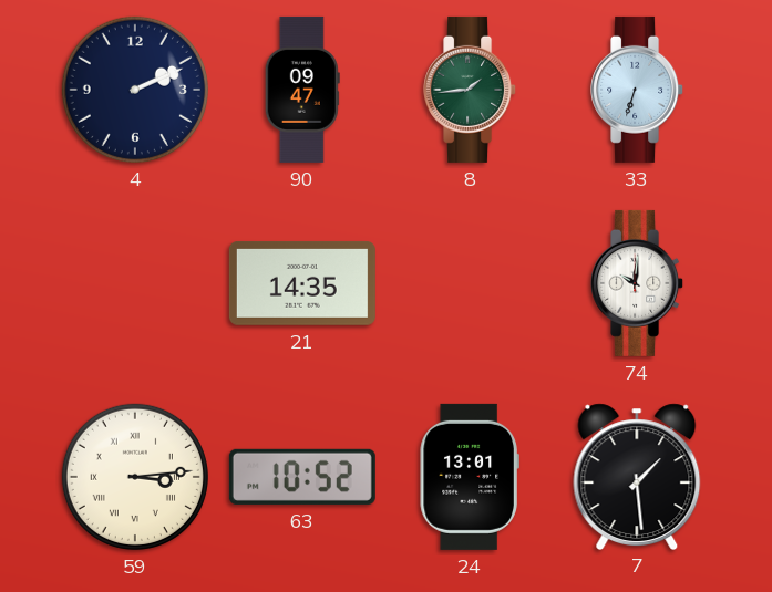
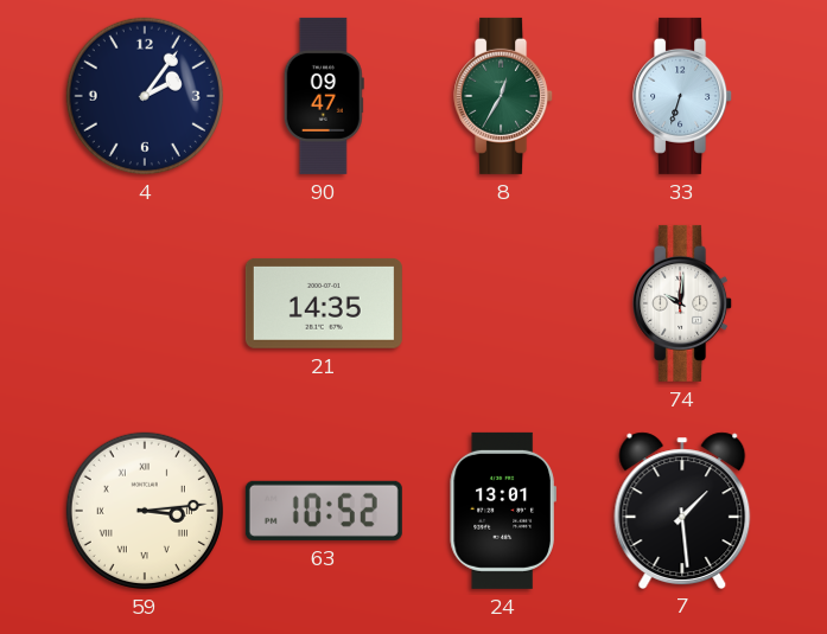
4: 2:11 -> 2:06
8: 1:44 -> 12:35
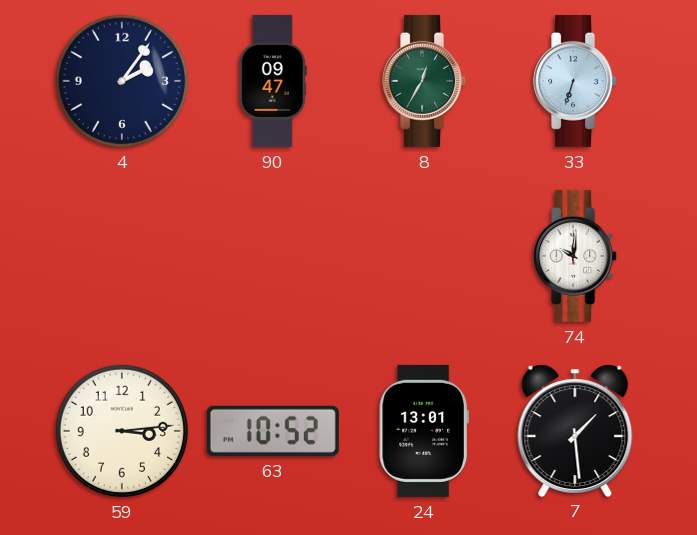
21: 14:35 -> none
59 numerals: Roman -> Arabic
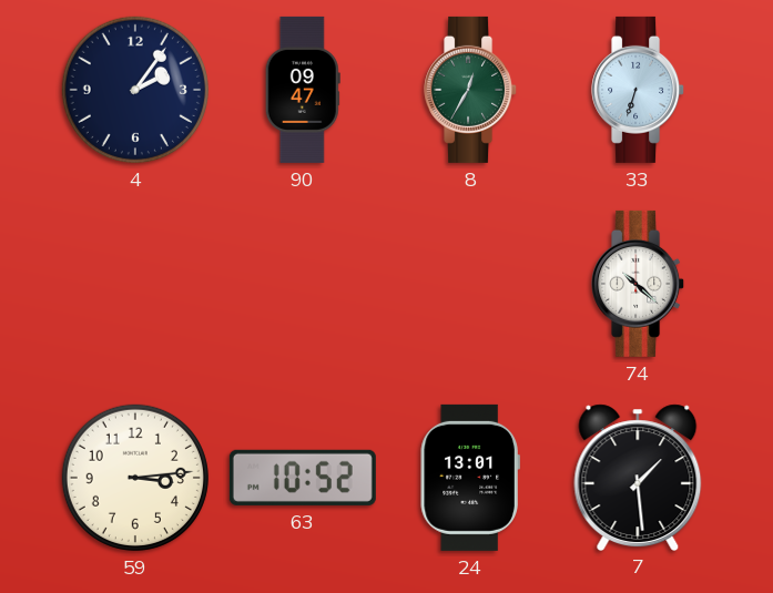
74: 10:01 -> 10:22
